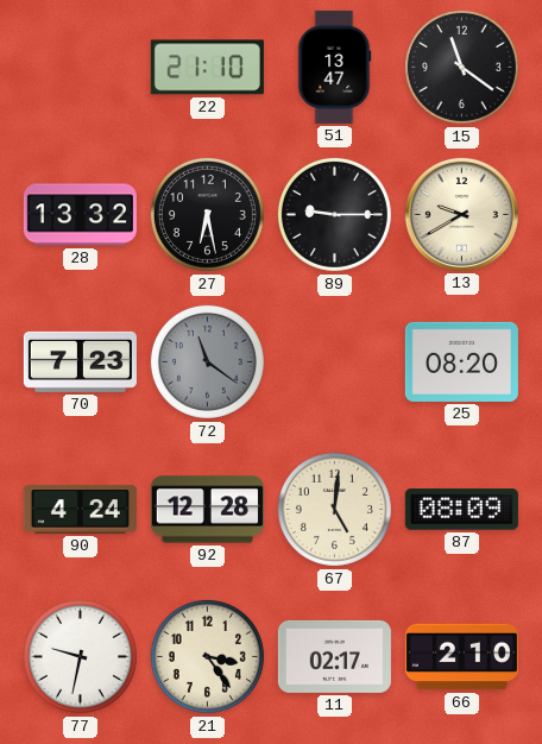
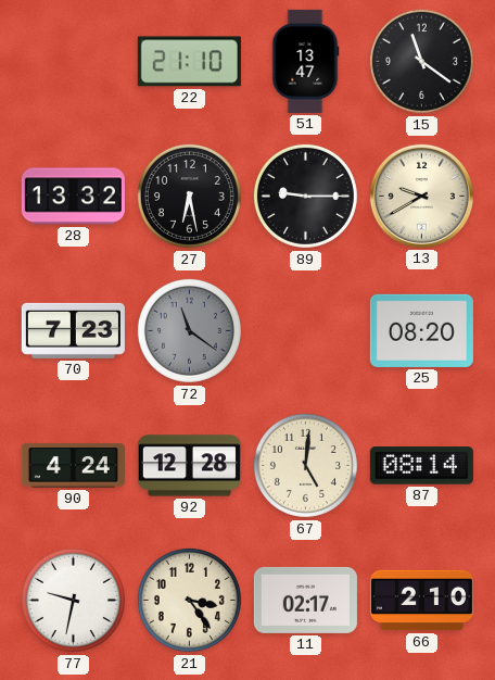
87: 08:09 -> 08:14
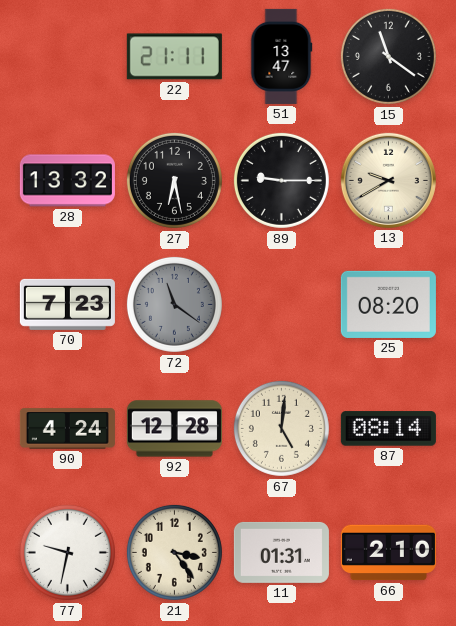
22: 21:10 -> 21:11
11: 02:17 -> 01:31
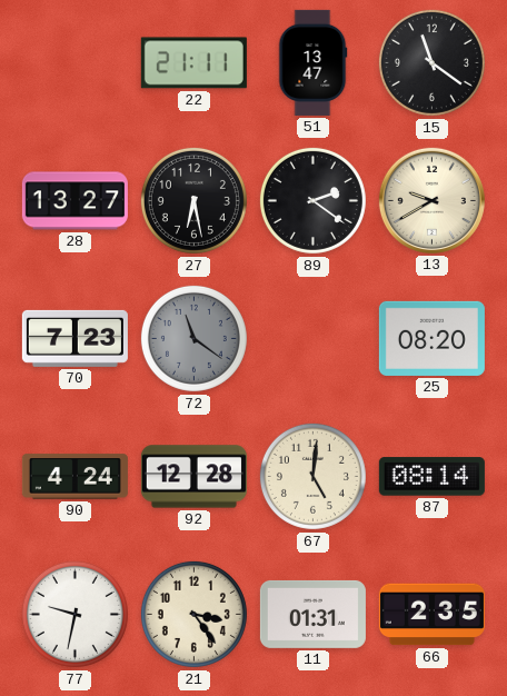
28: 13:32 -> 13:27
89: 9:15 -> 2:21
66: 2:10 -> 2:35
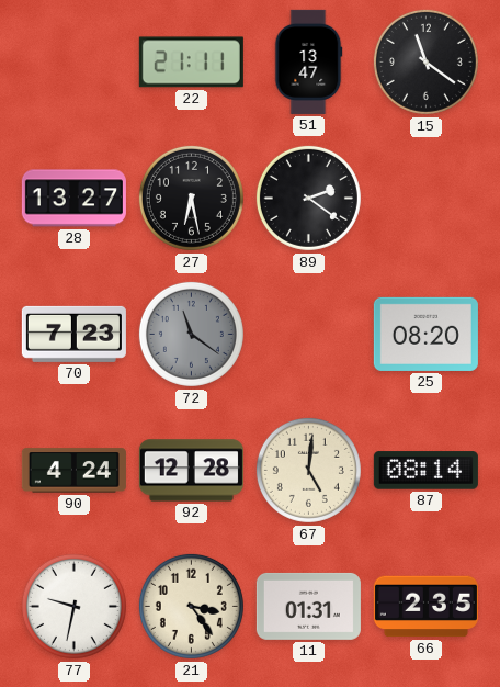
13: 9:40 -> none
